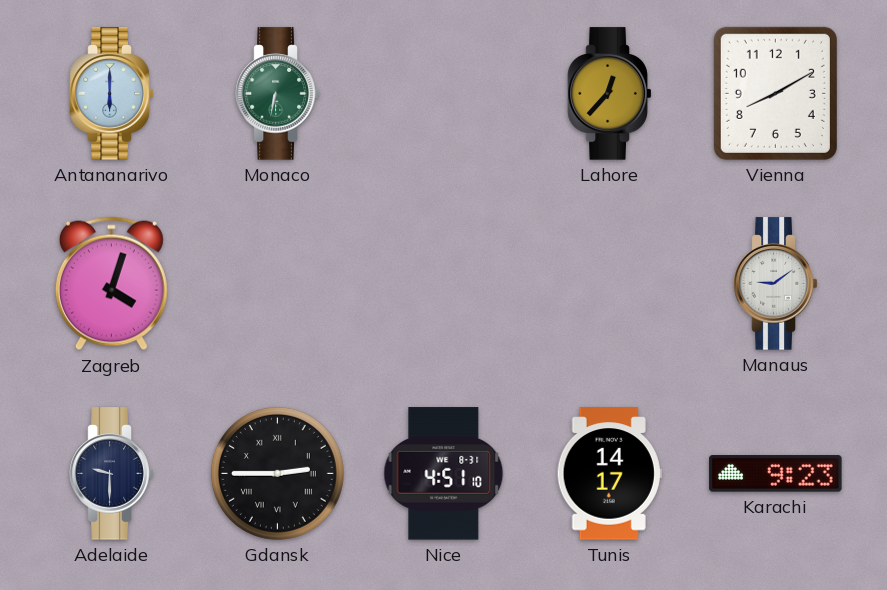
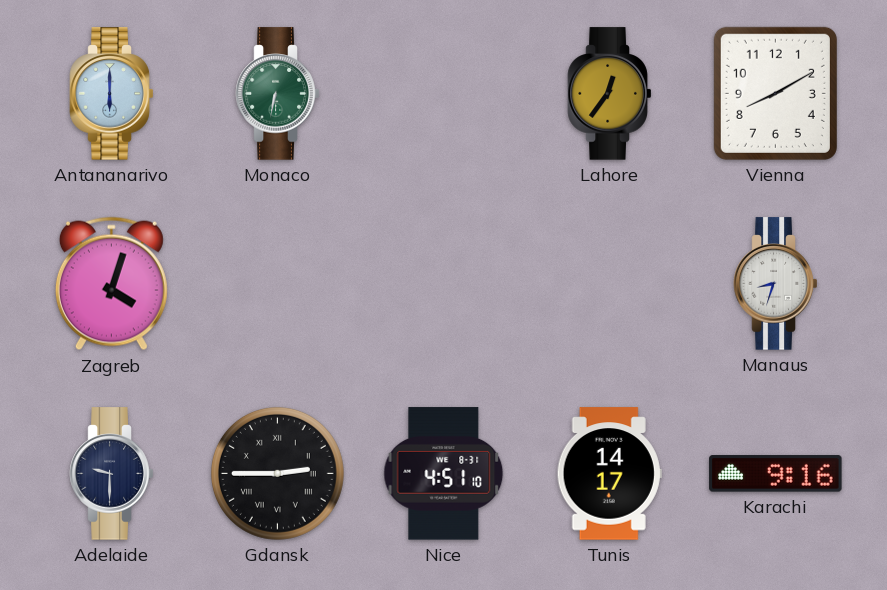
Lahore: 12:37 -> 12:36
Manaus: 9:09 -> 8:33
Karachi: 9:23 -> 9:16
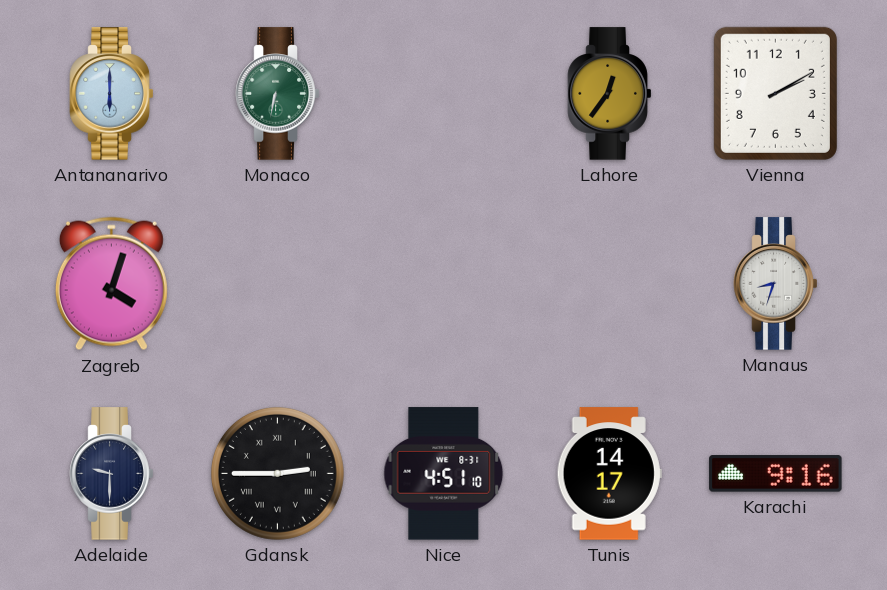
Vienna: 8:10 -> 2:10
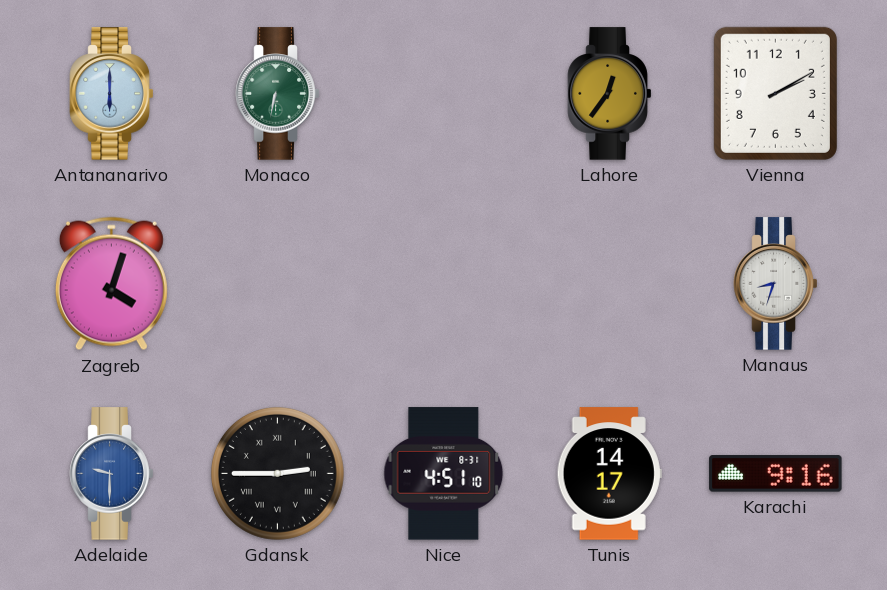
Adelaide dial: navy -> blue
